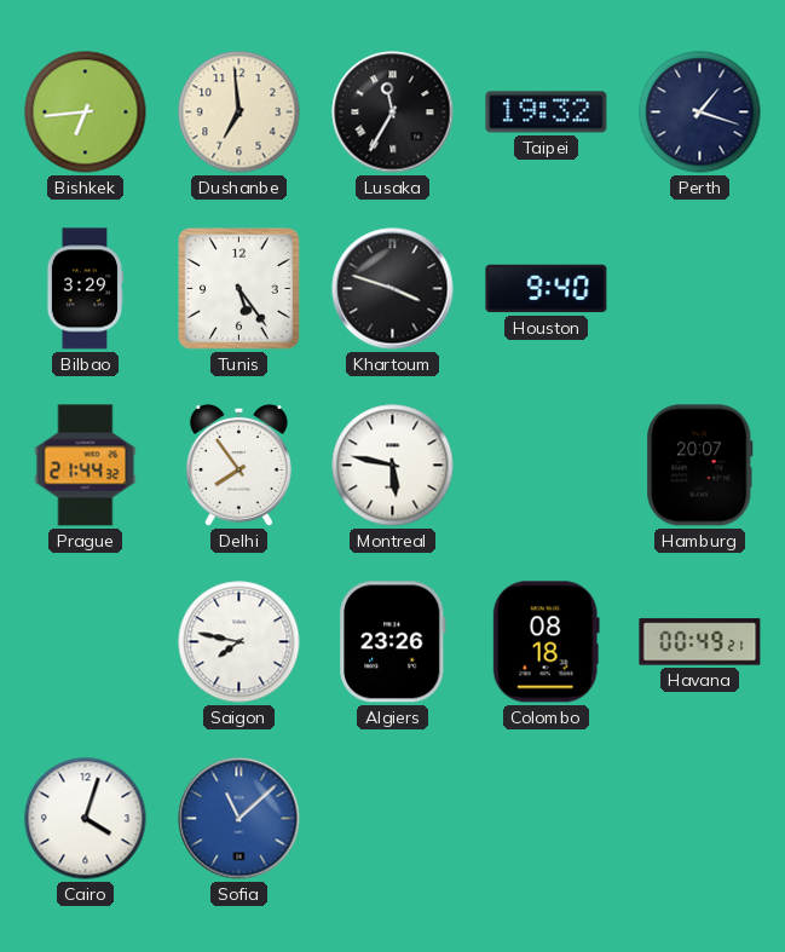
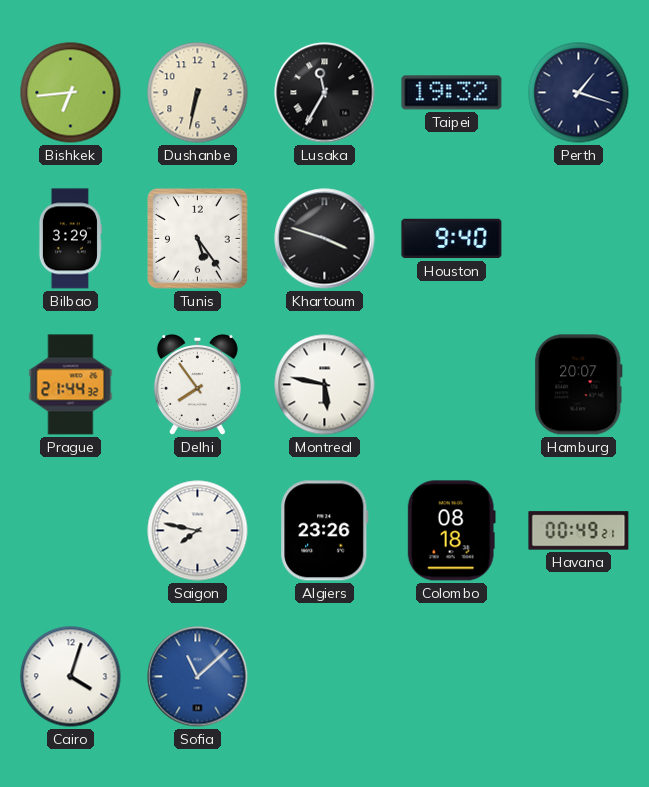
Dushanbe: 6:59 -> 6:32
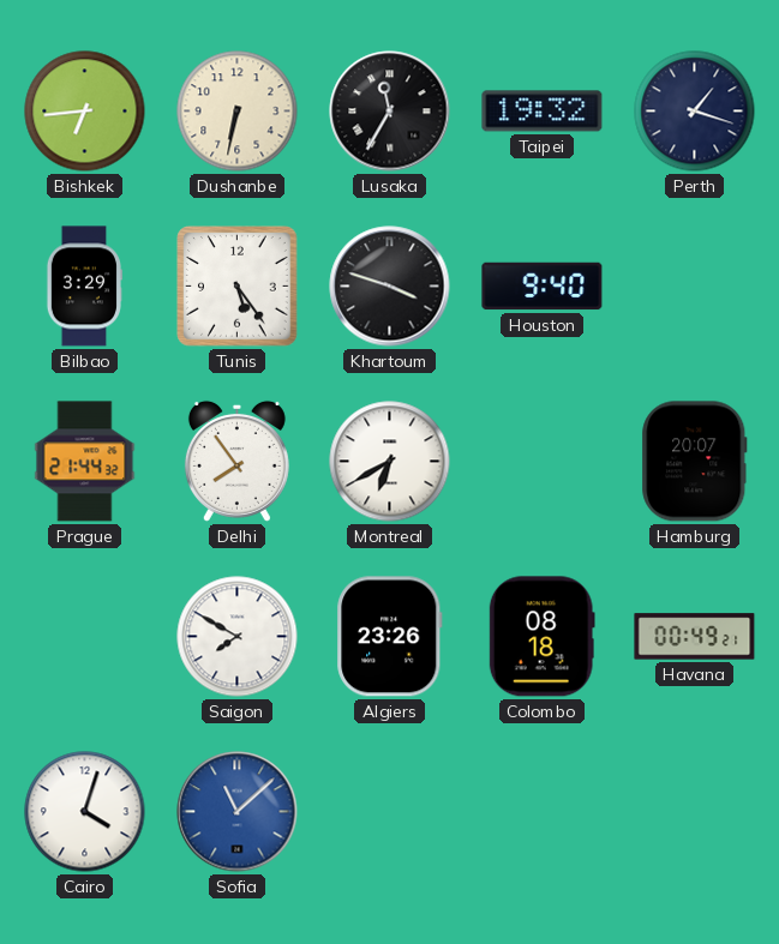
Montreal: 5:47 -> 6:40
Saigon: 7:47 -> 7:50
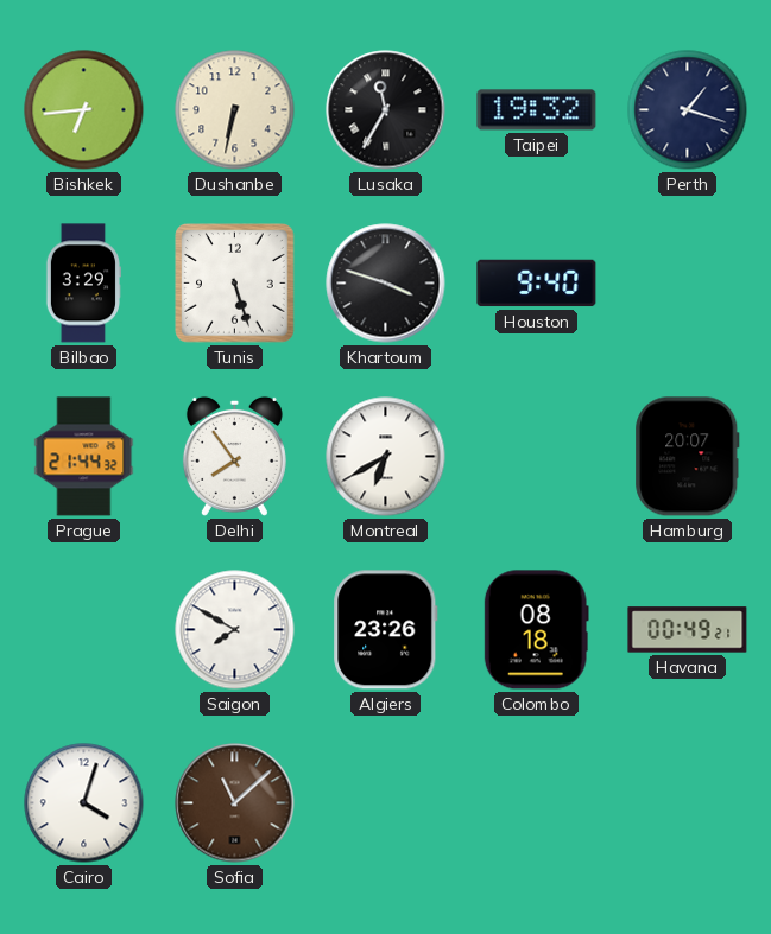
Tunis: 5:24 -> 5:27
Sofia dial: blue -> brown
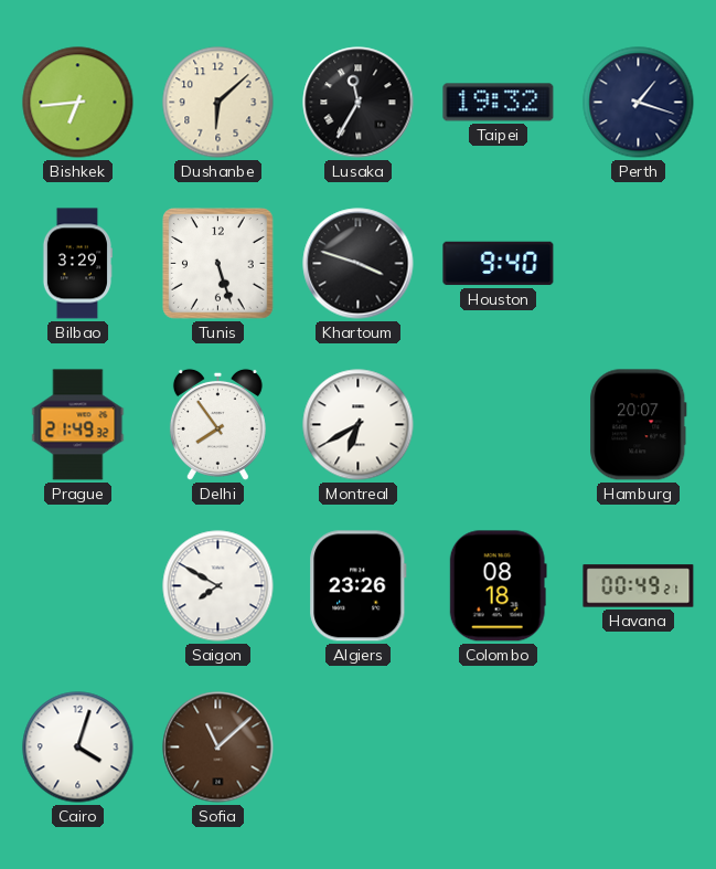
Dushanbe: 6:32 -> 6:08
Prague: 21:44 -> 21:49
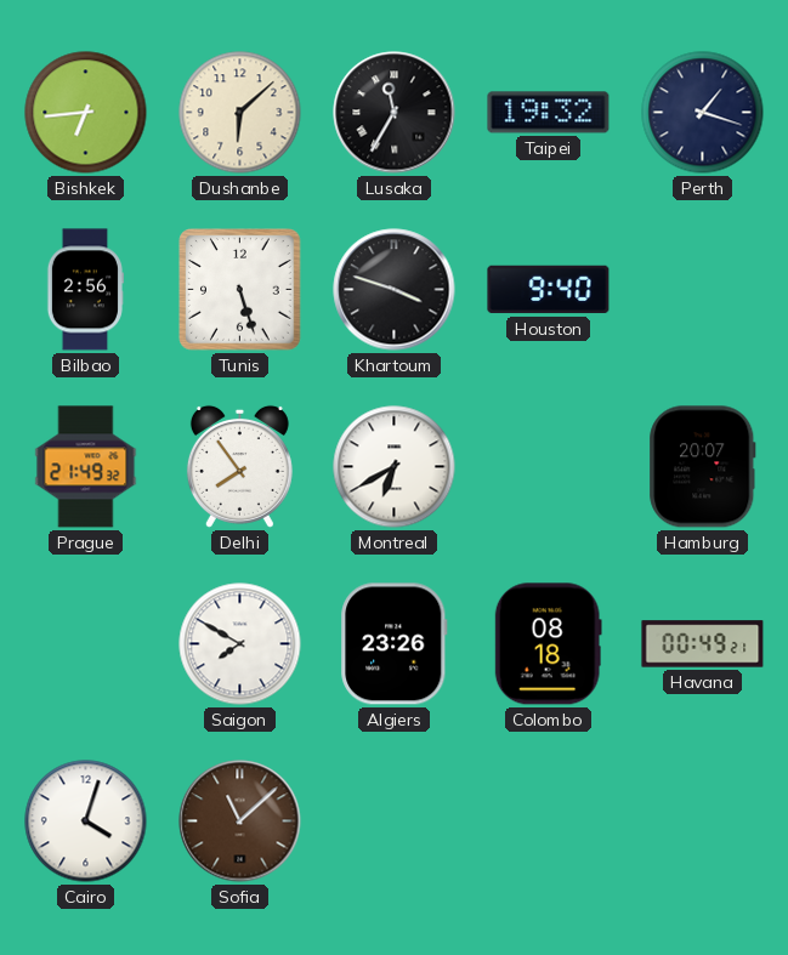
Bilbao: 3:29 -> 2:56
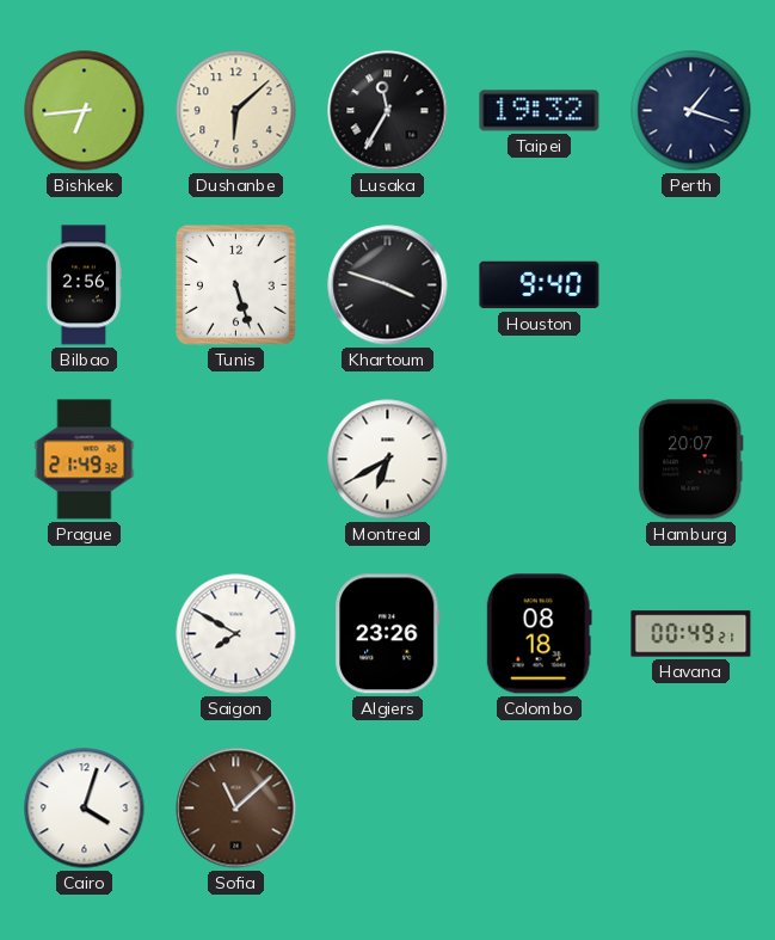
Delhi: 7:54 -> none
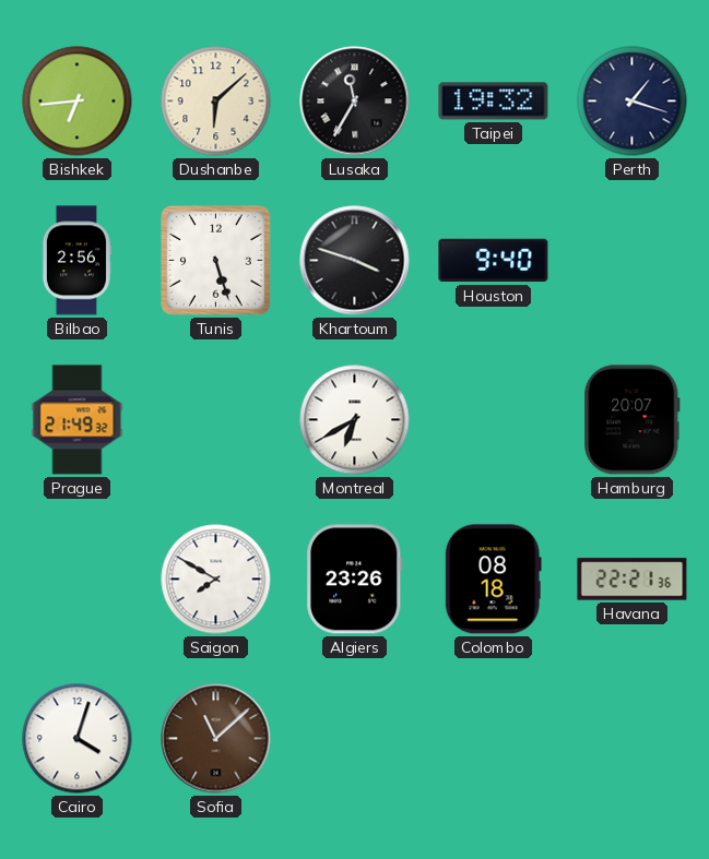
Havana: 00:49 -> 22:21
